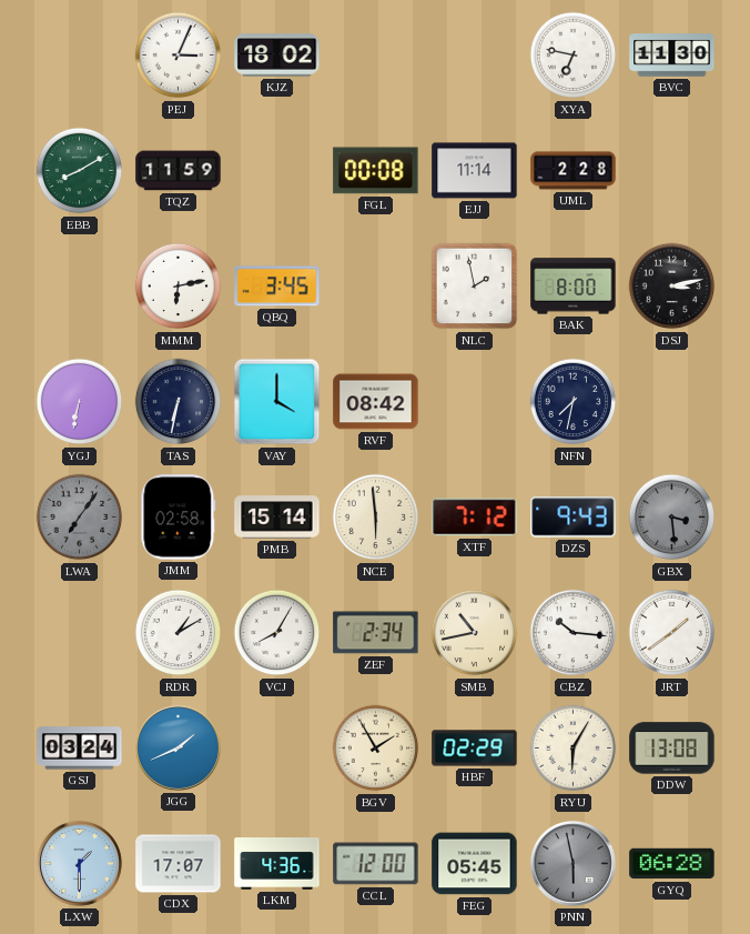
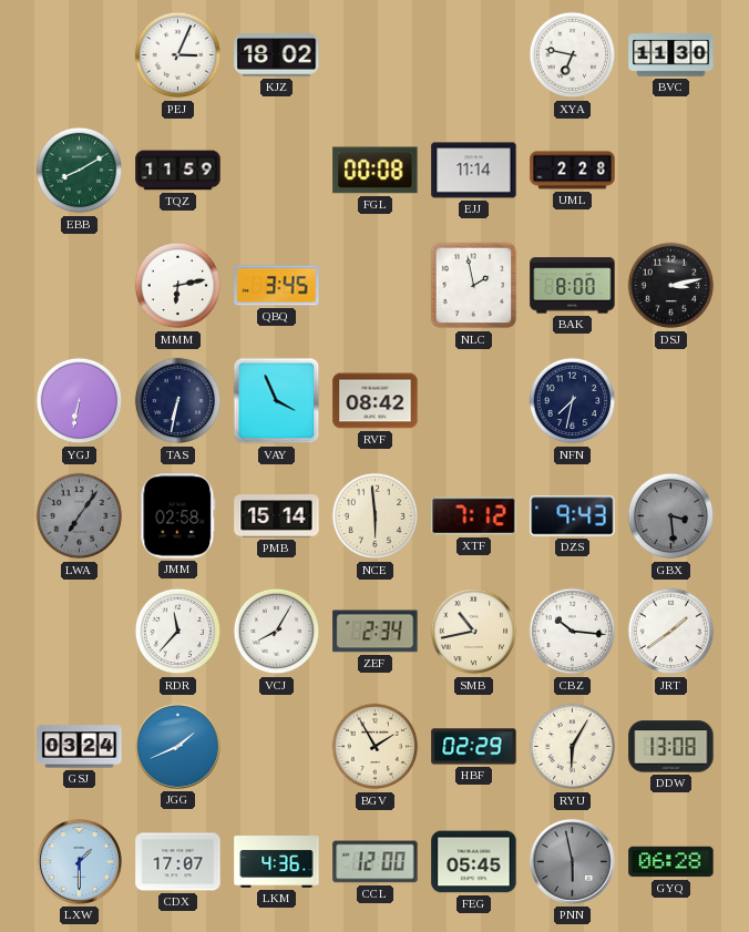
VAY: 4:00 -> 3:56
RDR: 1:10 -> 11:37
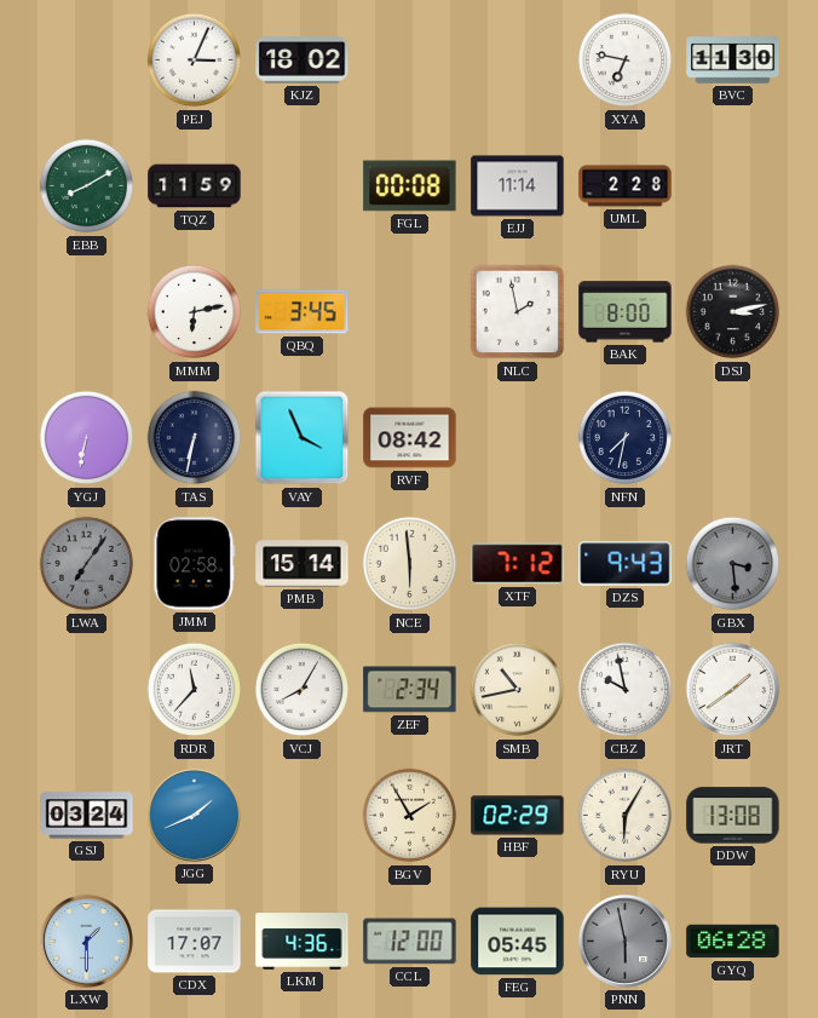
CBZ: 10:16 -> 9:58
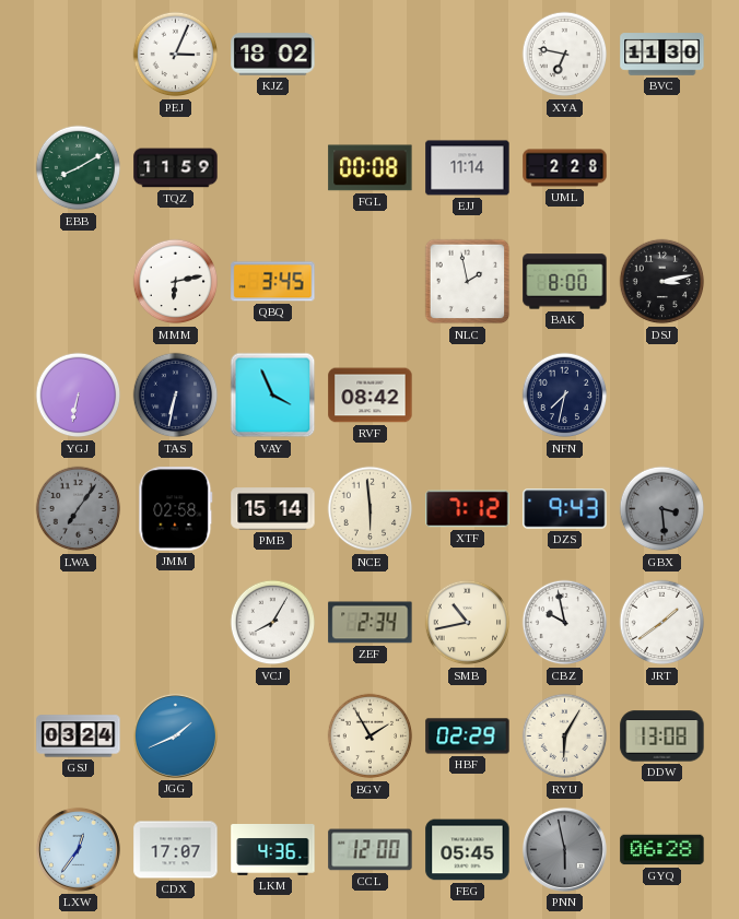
RDR: 11:37 -> none
LXW: 1:30 -> 12:36
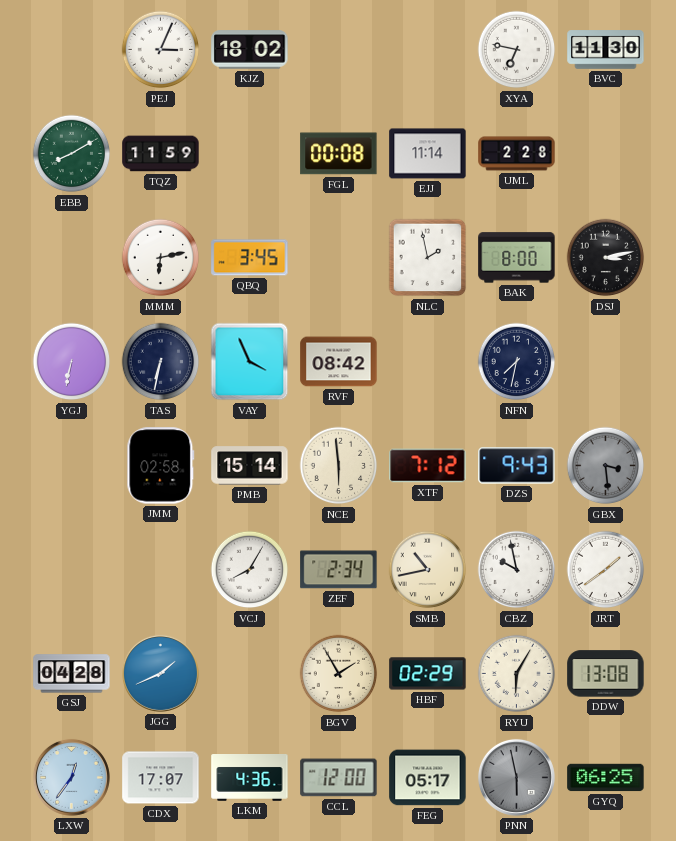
LWA: 7:06 -> none
GSJ: 03:24 -> 04:28
FEG: 05:45 -> 05:17
GYQ: 06:28 -> 06:25
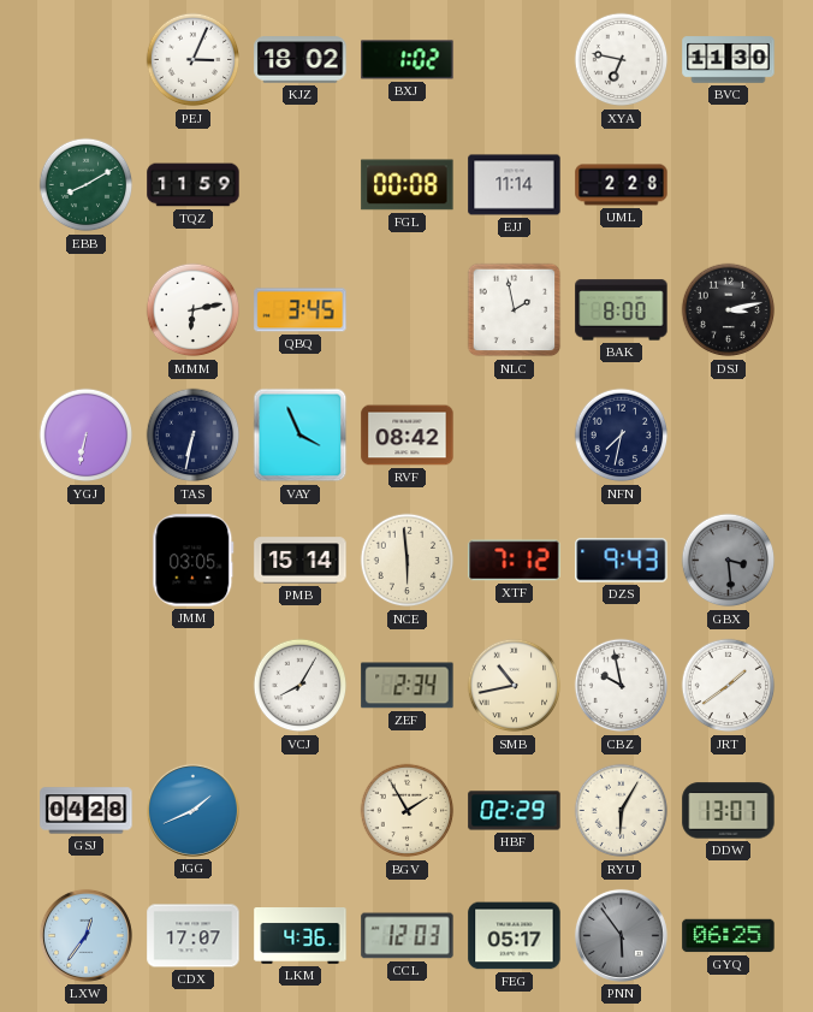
BXJ: none -> 1:02
JMM: 02:58 -> 03:05
DDW: 13:08 -> 13:07
CCL: 12:00 -> 12:03
PNN: 5:58 -> 5:54
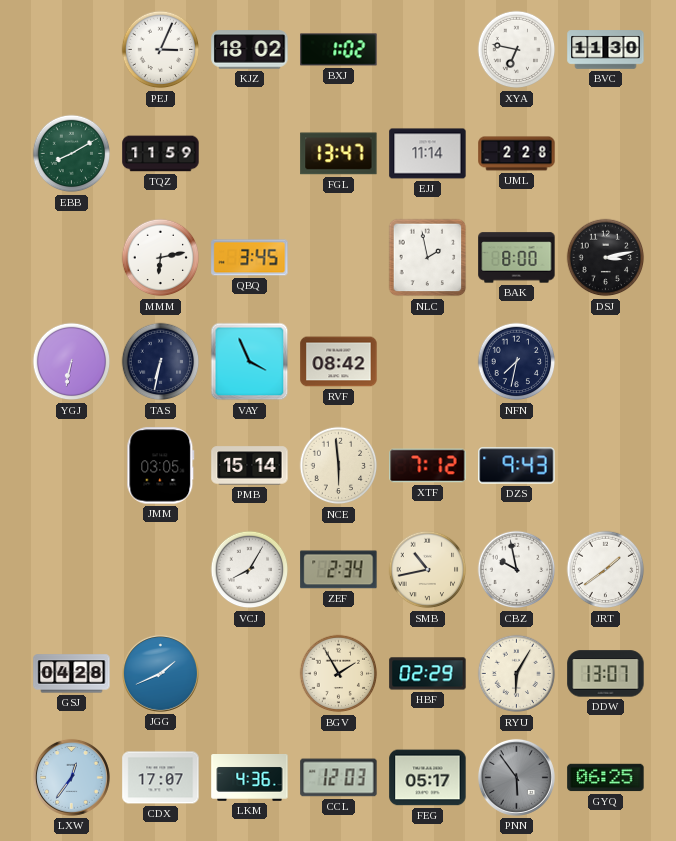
FGL: 00:08 -> 13:47
GBX: 3:29 -> none
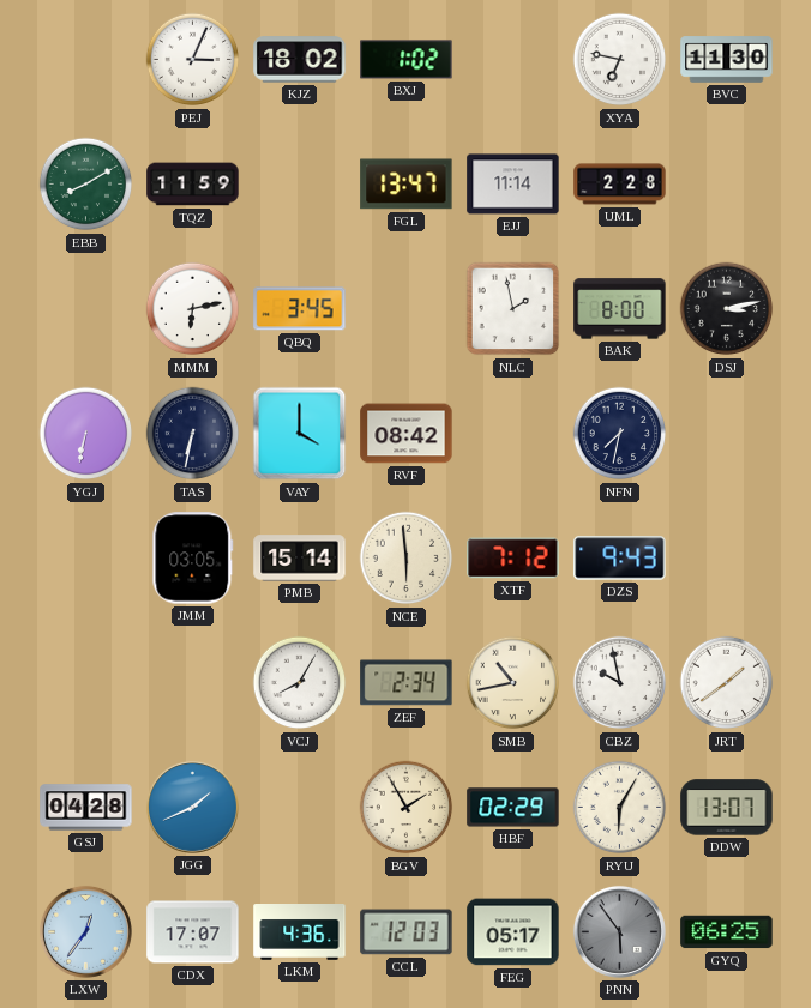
VAY: 3:56 -> 4:00
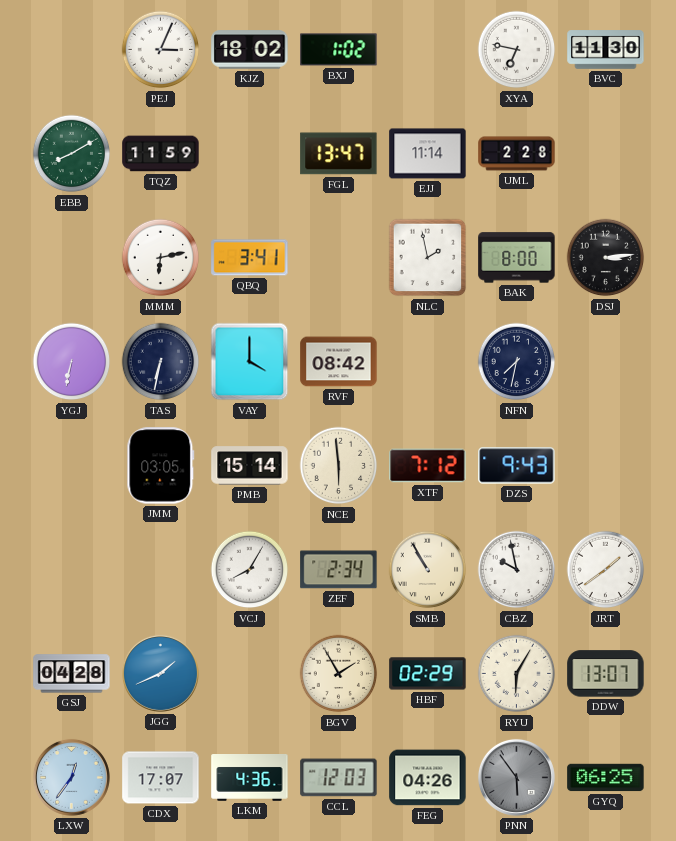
QBQ: 3:45 -> 3:41
DSJ: 3:13 -> 3:14
SMB: 10:43 -> 10:55
FEG: 05:17 -> 04:26
